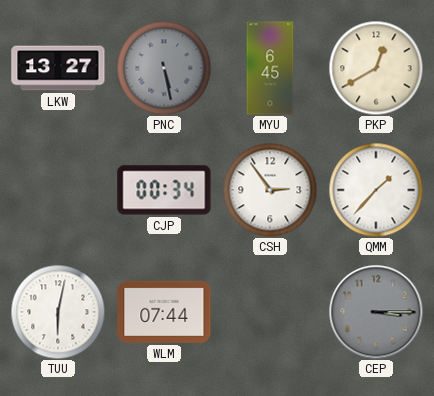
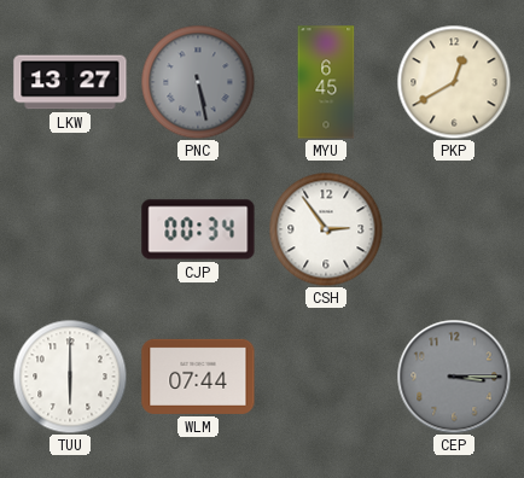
QMM: 1:37 -> none
TUU: 6:02 -> 6:00
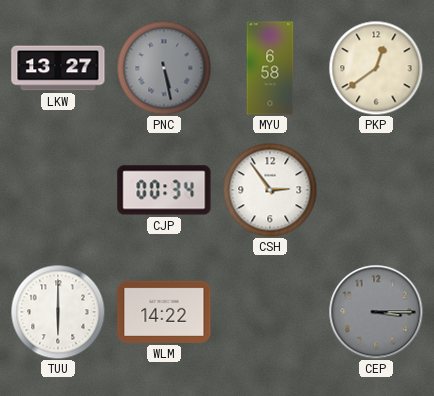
MYU: 6:45 -> 6:58
PKP: 12:40 -> 12:39
WLM: 07:44 -> 14:22
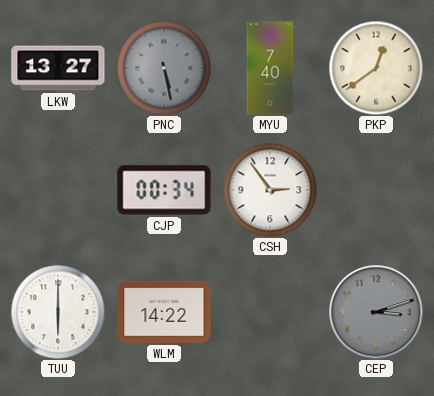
MYU: 6:58 -> 7:40
CEP: 3:15 -> 3:12
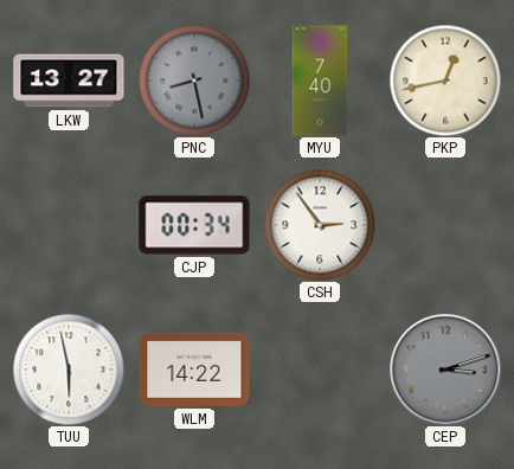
PNC: 5:28 -> 8:28
PKP: 12:39 -> 12:43
TUU: 6:00 -> 5:58
